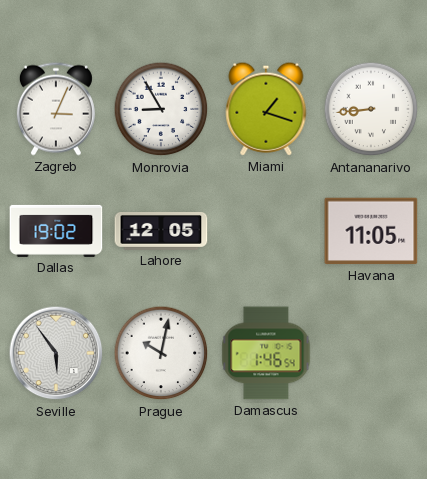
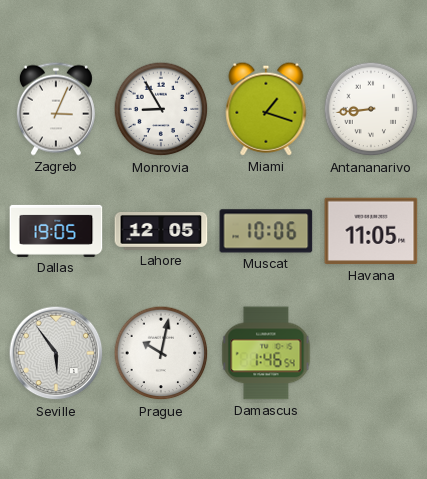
Dallas: 19:02 -> 19:05
Muscat: none -> 10:06
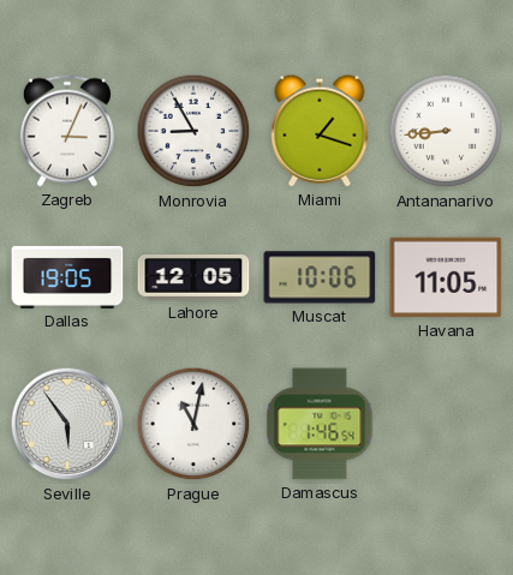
Prague: 10:02 -> 11:02
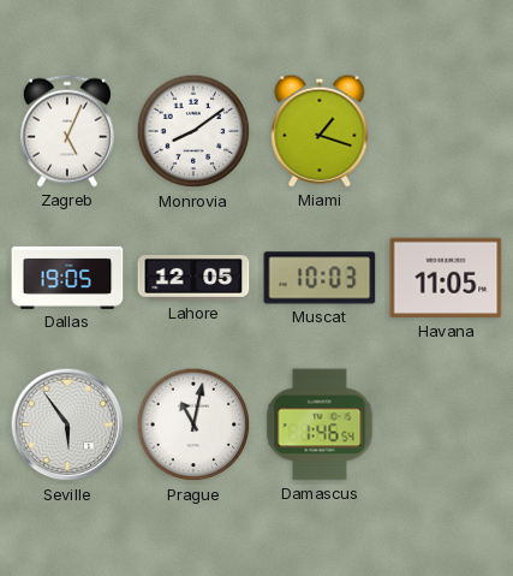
Zagreb: 3:04 -> 5:04
Monrovia: 8:55 -> 8:09
Antananarivo: 8:44 -> none
Muscat: 10:06 -> 10:03
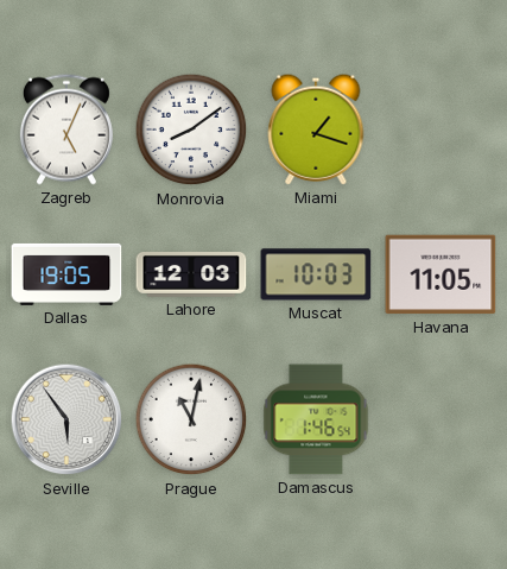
Lahore: 12:05 -> 12:03
